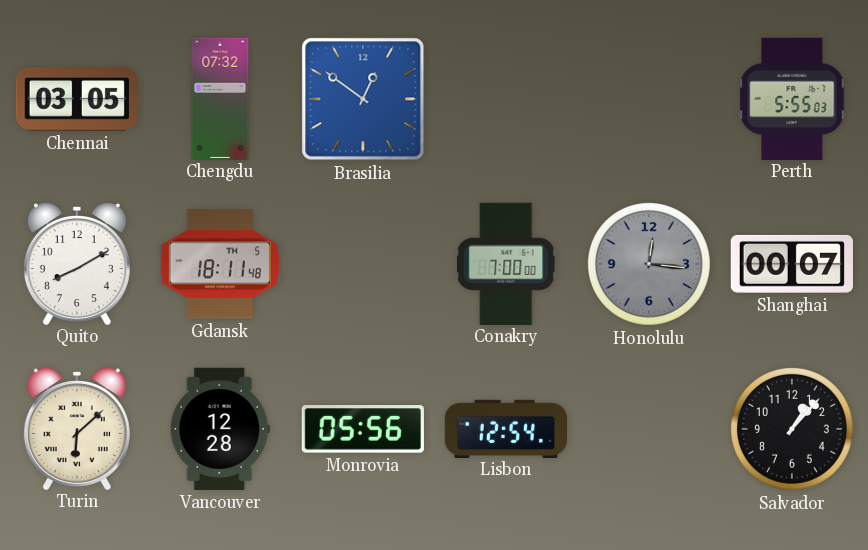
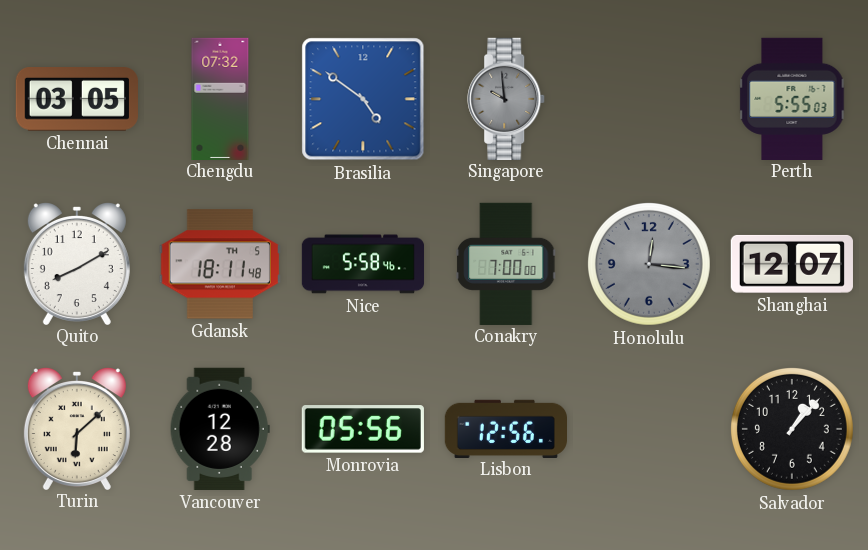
Brasilia: 12:51 -> 4:51
Singapore: none -> 9:59
Nice: none -> 5:58
Shanghai: 00:07 -> 12:07
Lisbon: 12:54 -> 12:56
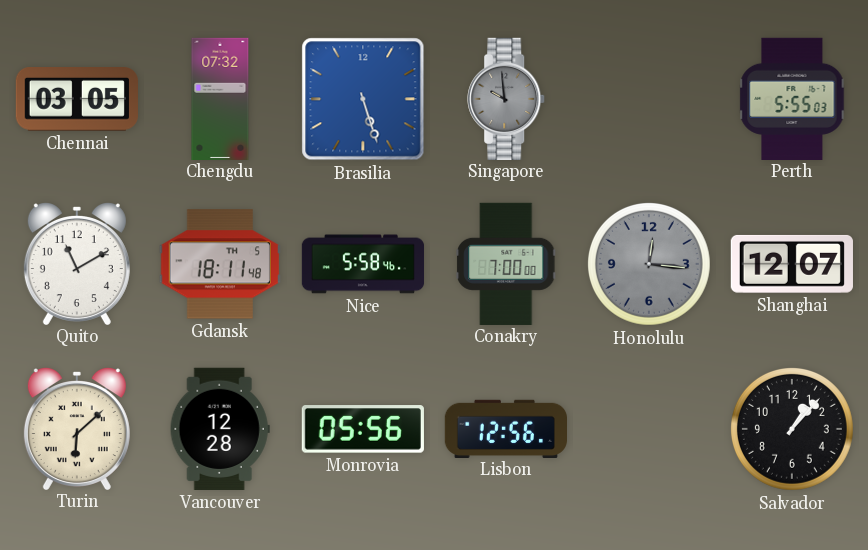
Brasilia: 4:51 -> 5:27
Quito: 8:10 -> 11:10
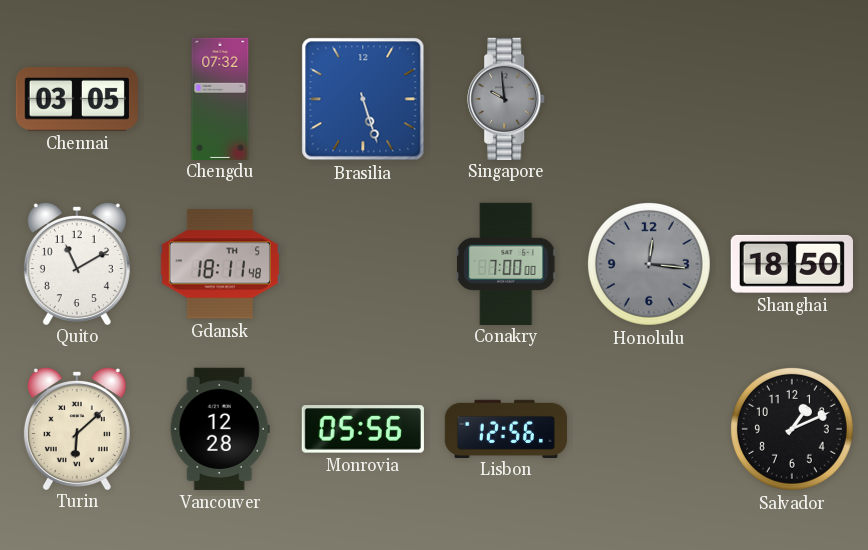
Perth: 5:55 -> none
Nice: 5:58 -> none
Shanghai: 12:07 -> 18:50
Salvador: 1:07 -> 1:11
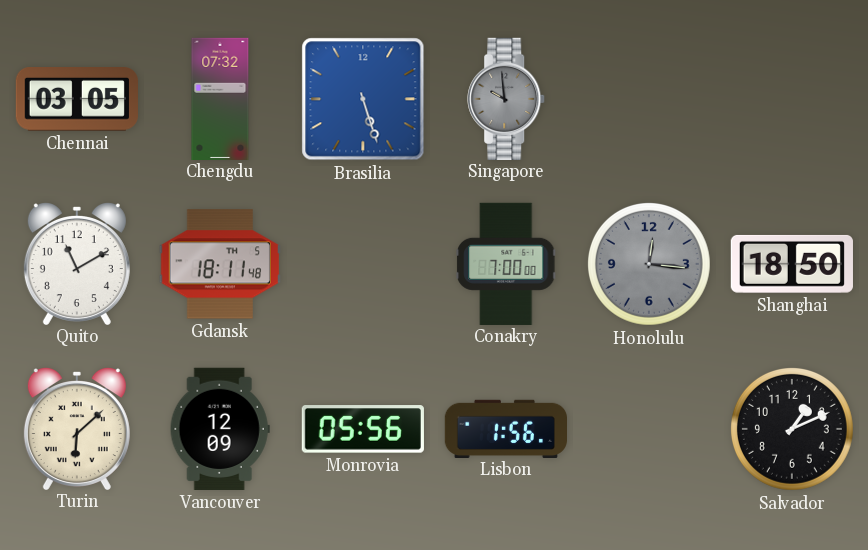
Vancouver: 12:28 -> 12:09
Lisbon: 12:56 -> 1:56
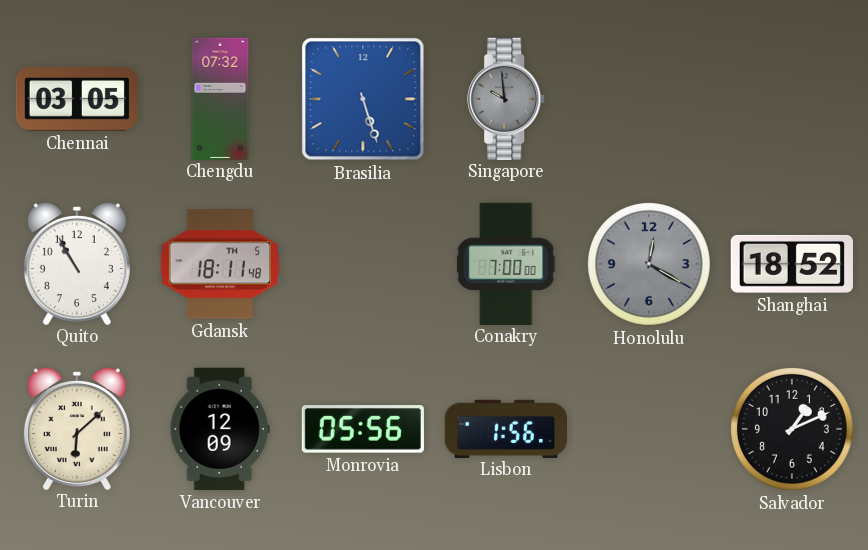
Quito: 11:10 -> 10:55
Honolulu: 12:16 -> 12:20
Shanghai: 18:50 -> 18:52
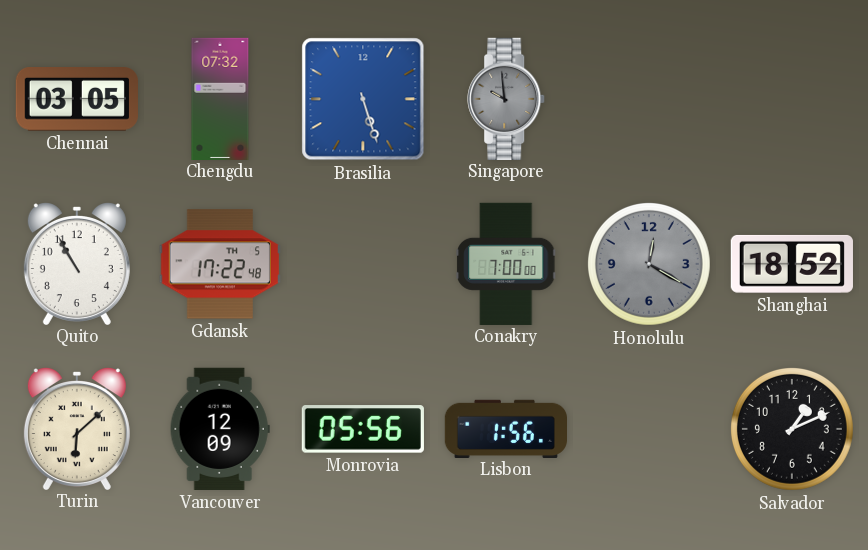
Gdansk: 18:11 -> 17:22
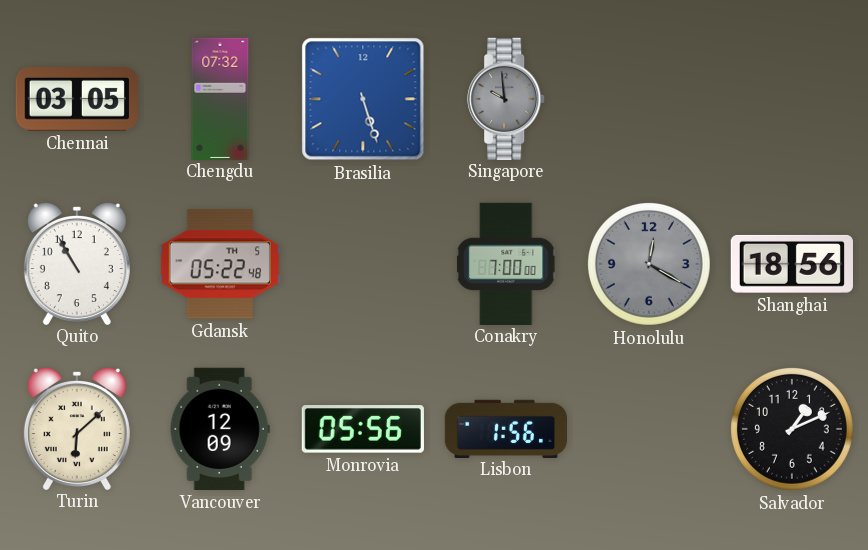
Gdansk: 17:22 -> 05:22
Shanghai: 18:52 -> 18:56
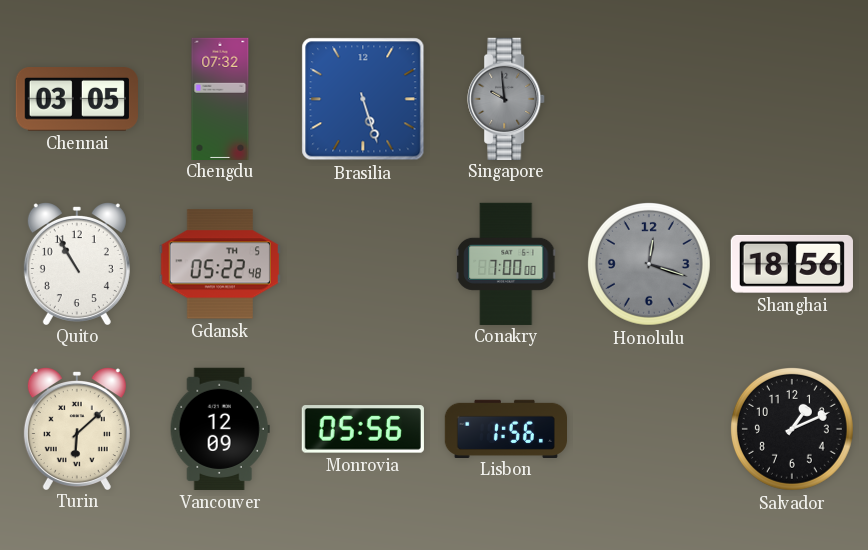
Honolulu: 12:20 -> 12:18
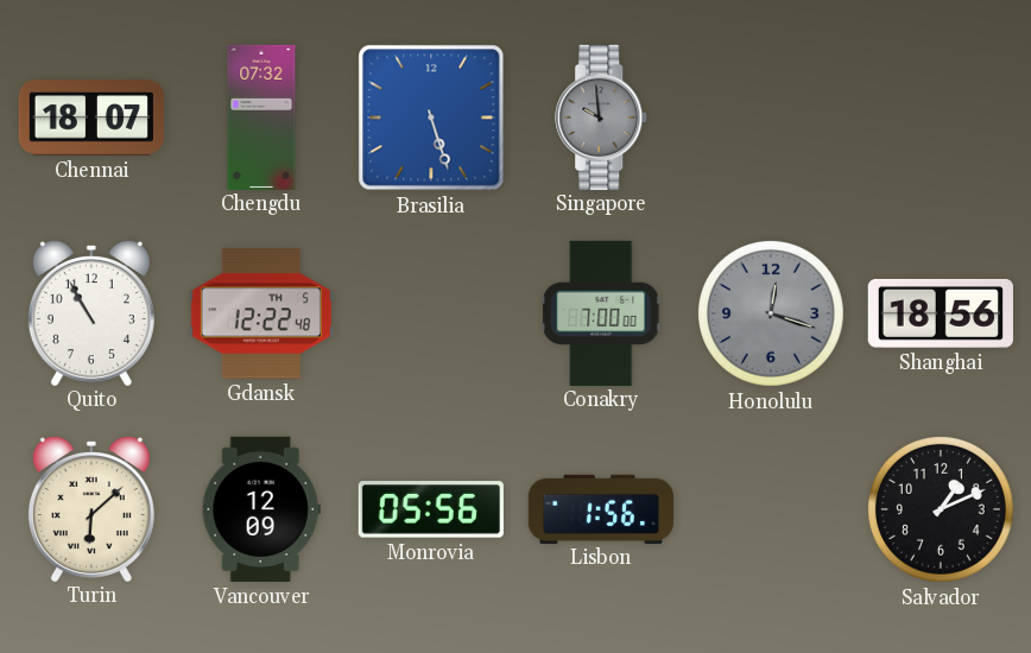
Chennai: 03:05 -> 18:07
Gdansk: 05:22 -> 12:22
